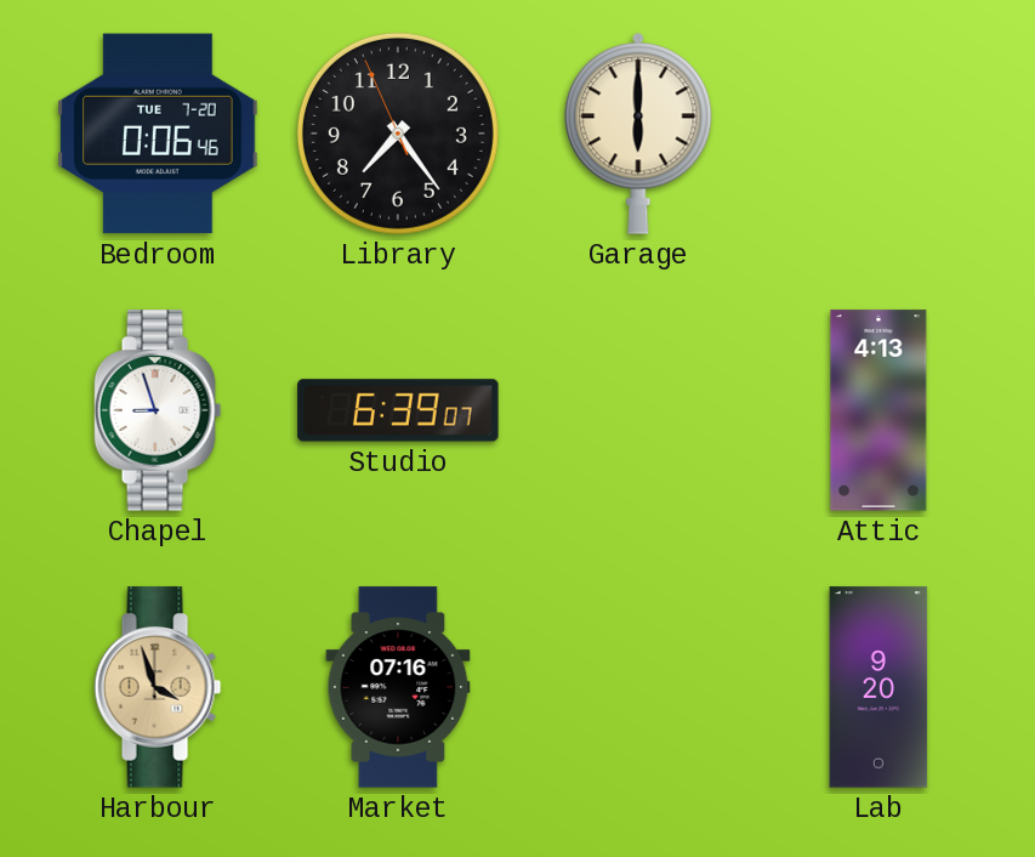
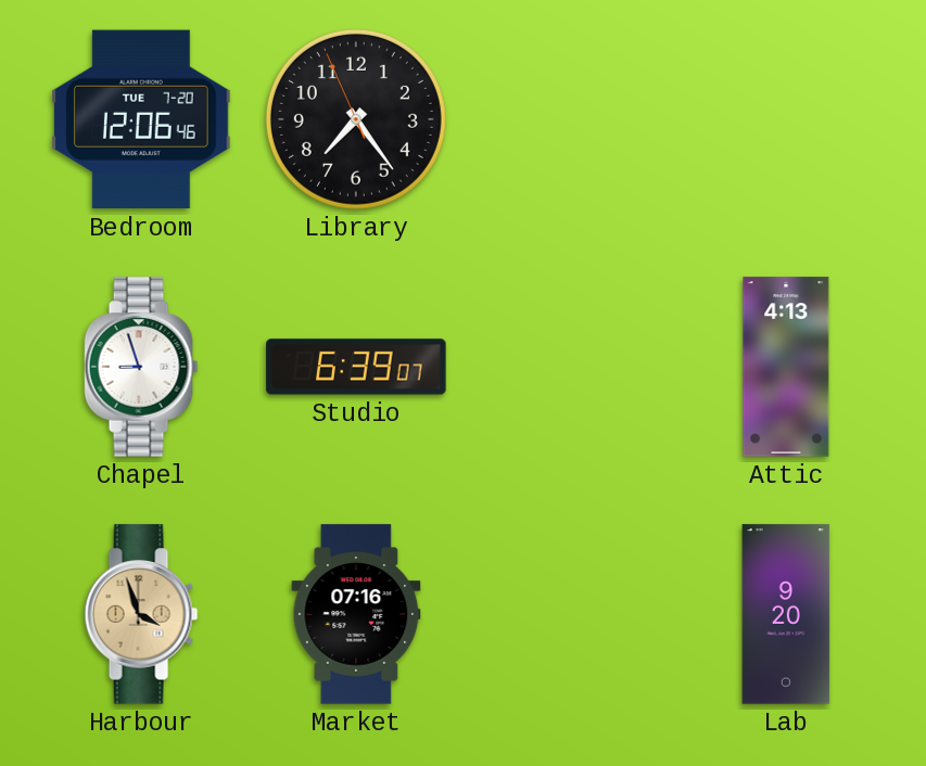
Bedroom: 0:06 -> 12:06
Garage: 6:00 -> none
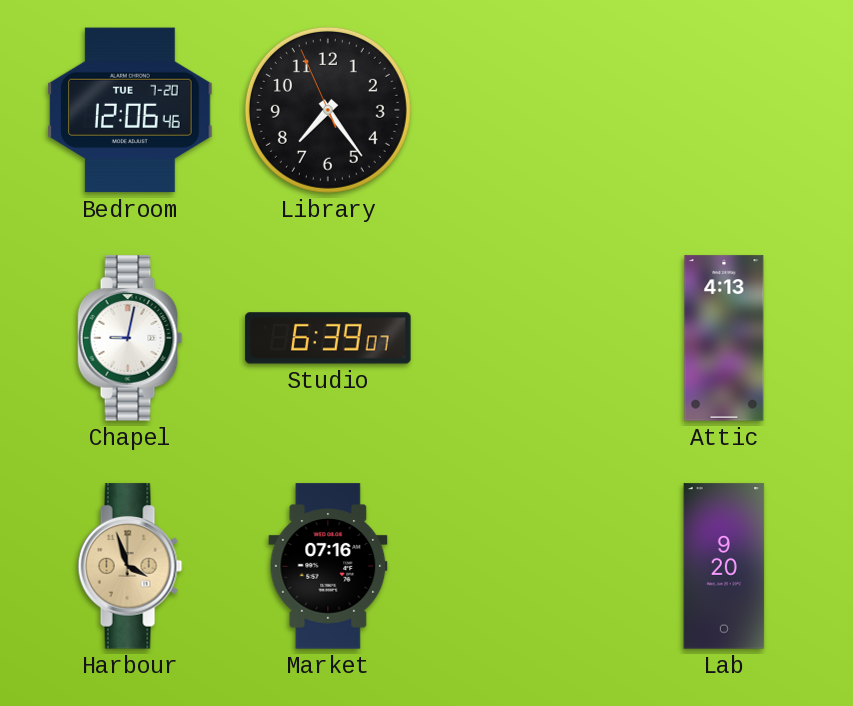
Chapel: 8:57 -> 9:02
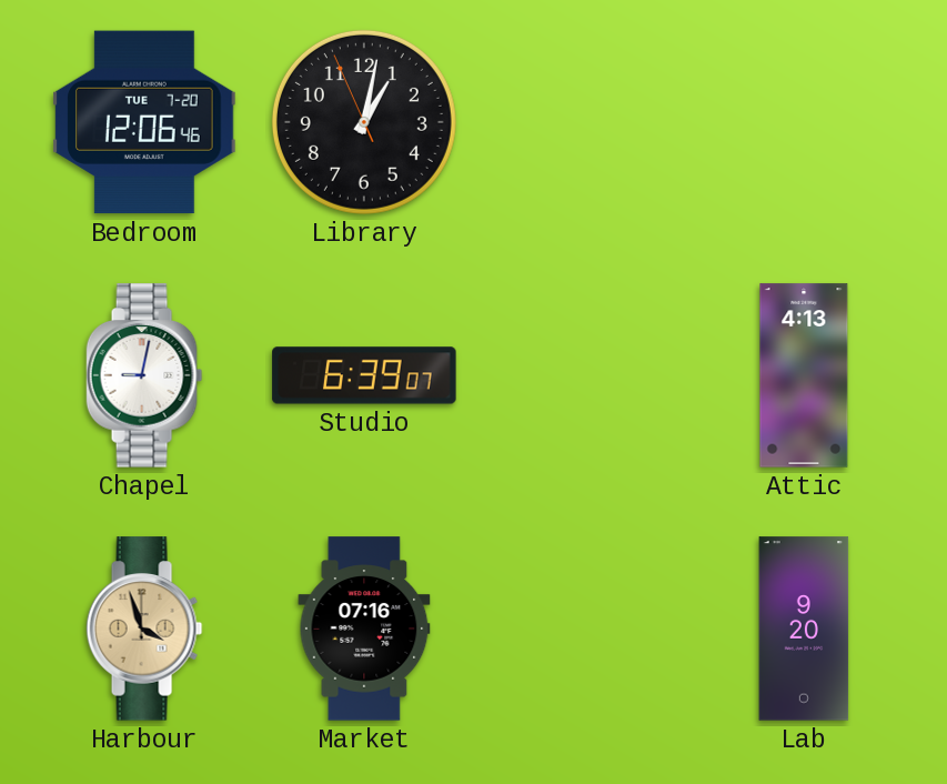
Library: 7:23 -> 1:01
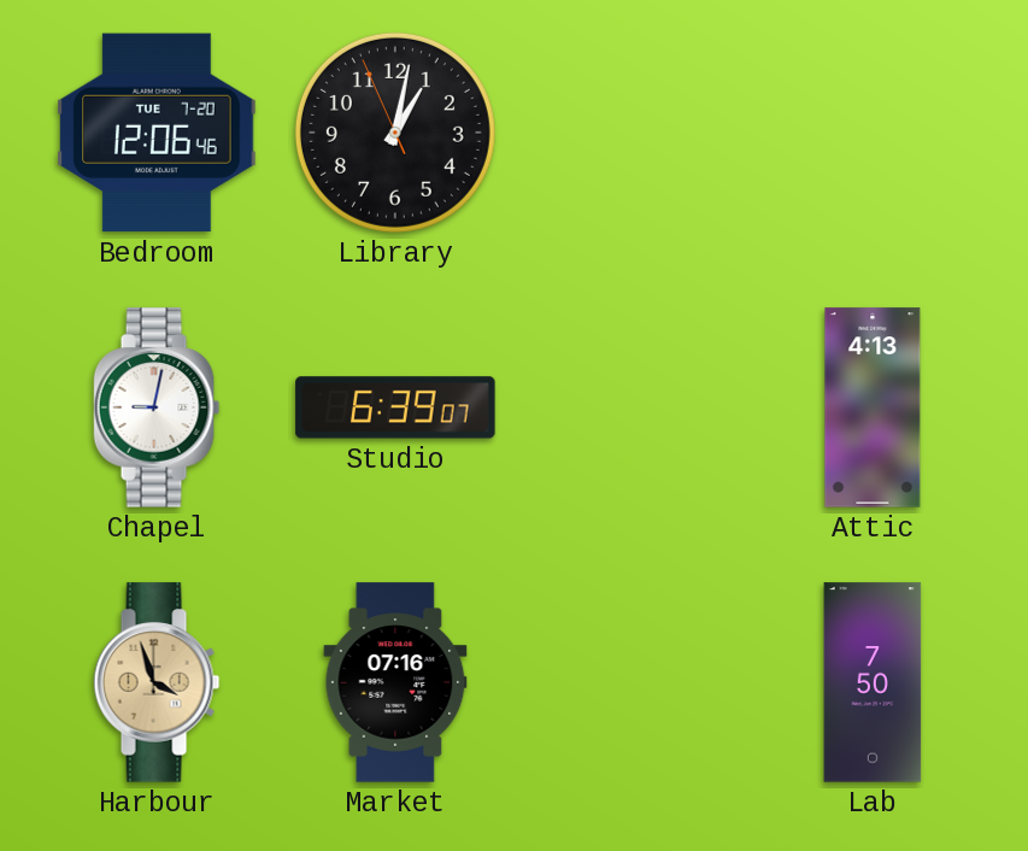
Lab: 9:20 -> 7:50
